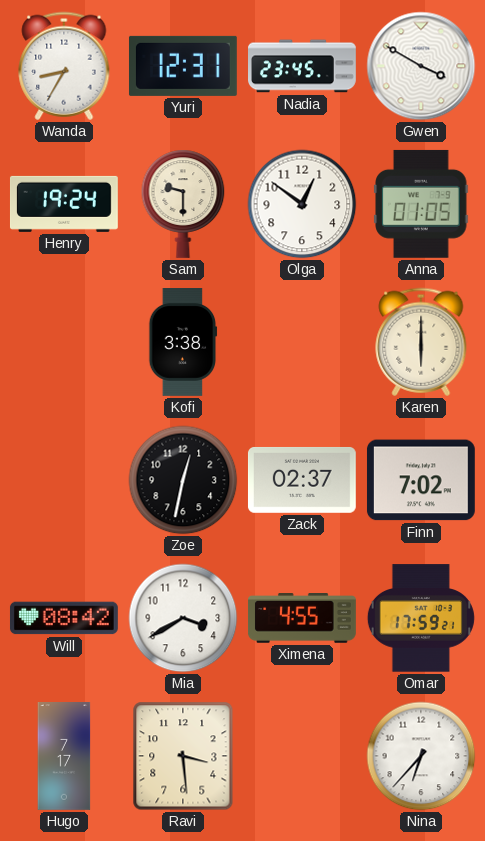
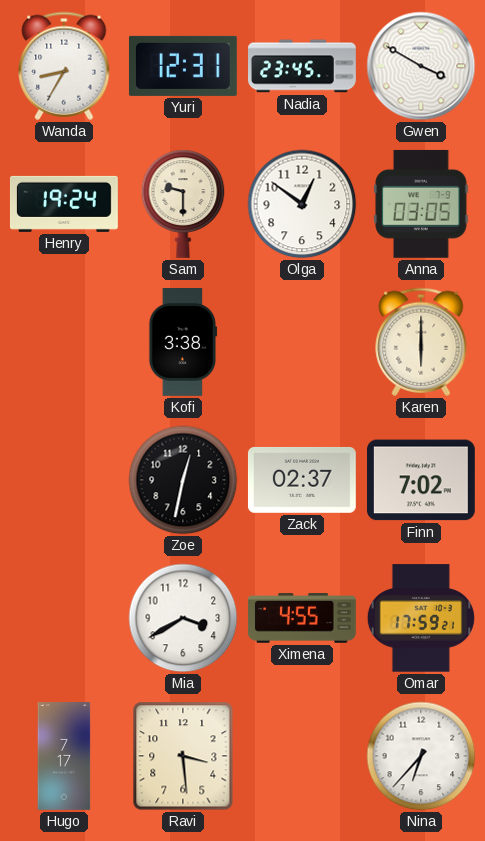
Anna: 01:05 -> 03:05
Will: 08:42 -> none
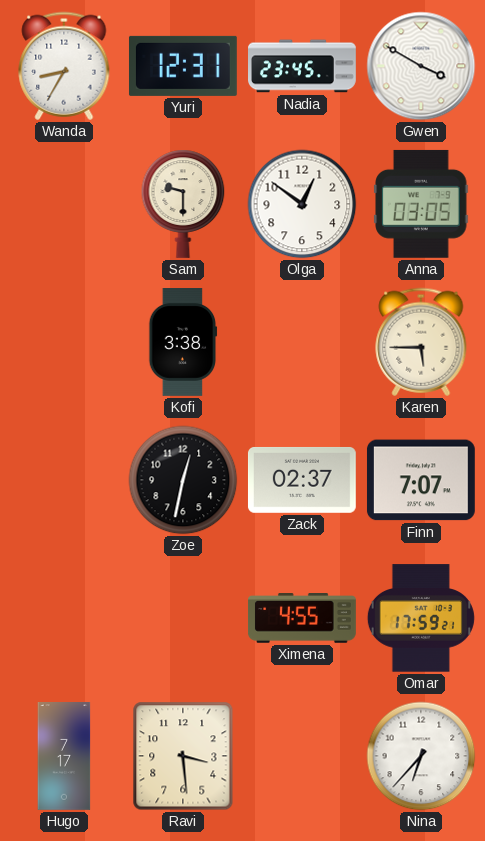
Henry: 19:24 -> none
Karen: 6:00 -> 5:45
Finn: 7:02 -> 7:07
Mia: 3:40 -> none
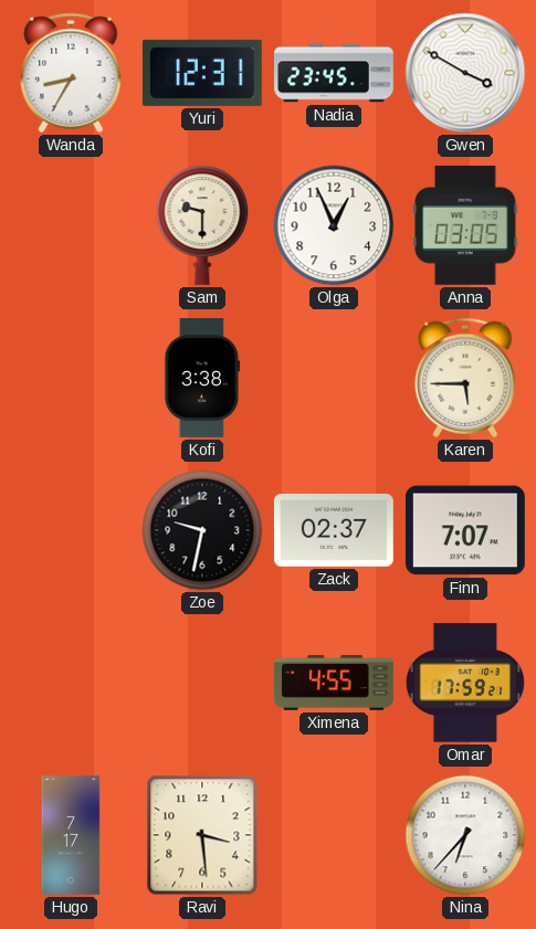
Olga: 12:51 -> 12:56
Zoe: 12:32 -> 9:32
